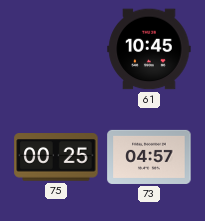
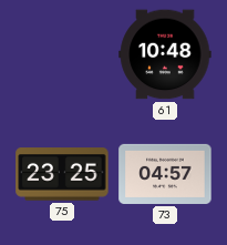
61: 10:45 -> 10:48
75: 00:25 -> 23:25
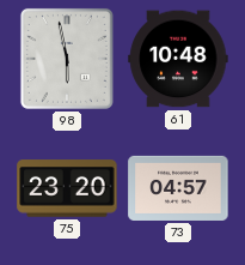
98: none -> 5:58
75: 23:25 -> 23:20
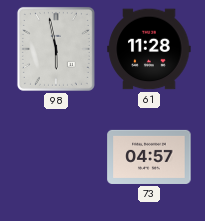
61: 10:48 -> 11:28
75: 23:20 -> none
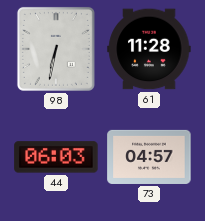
98: 5:58 -> 6:32
44: none -> 06:03
